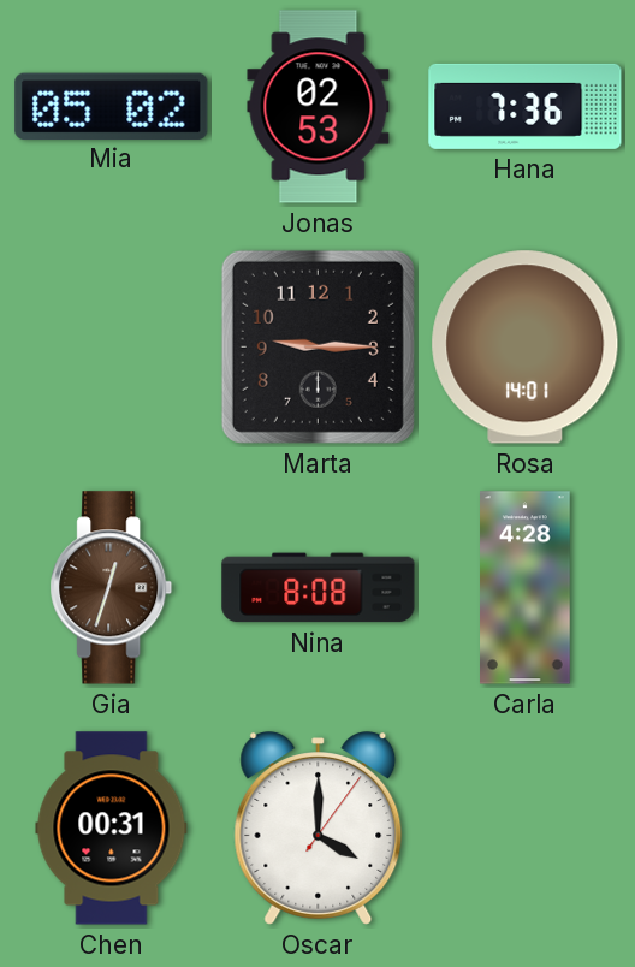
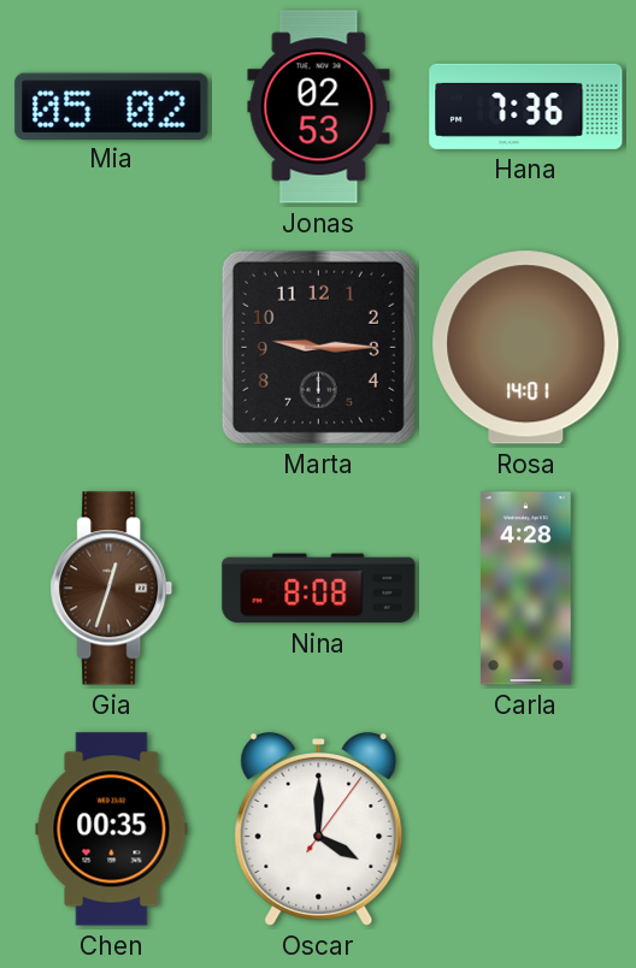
Chen: 00:31 -> 00:35
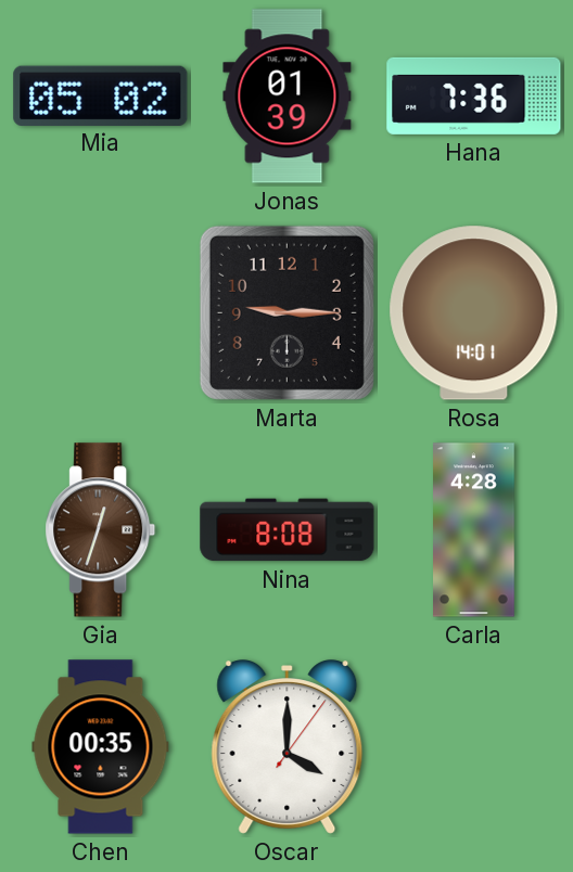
Jonas: 02:53 -> 01:39
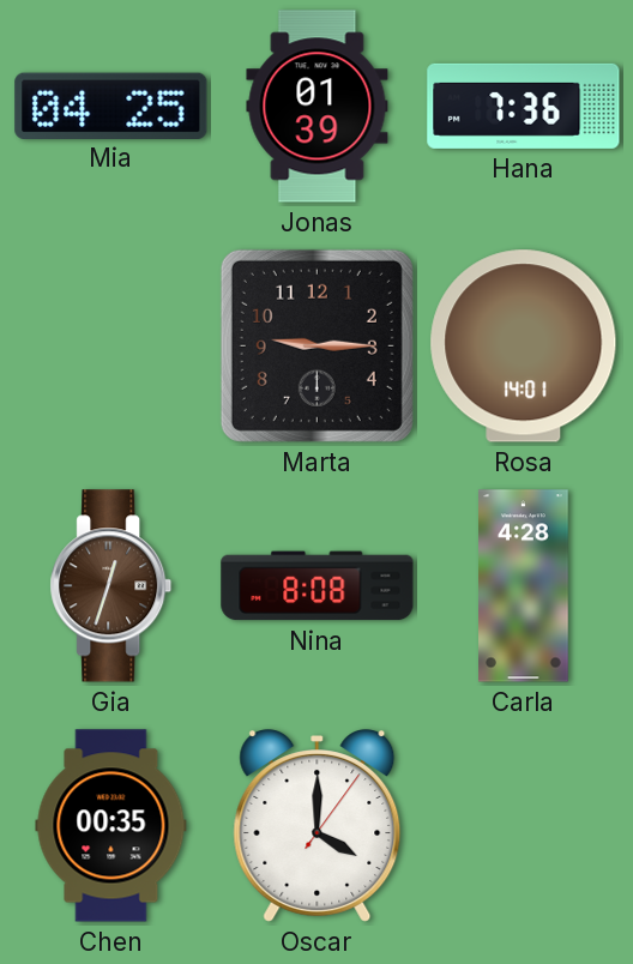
Mia: 05:02 -> 04:25
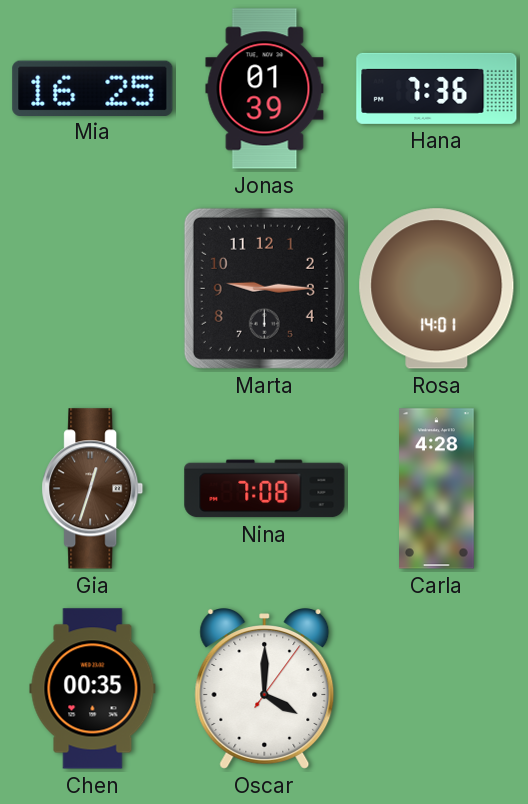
Mia: 04:25 -> 16:25
Nina: 8:08 -> 7:08
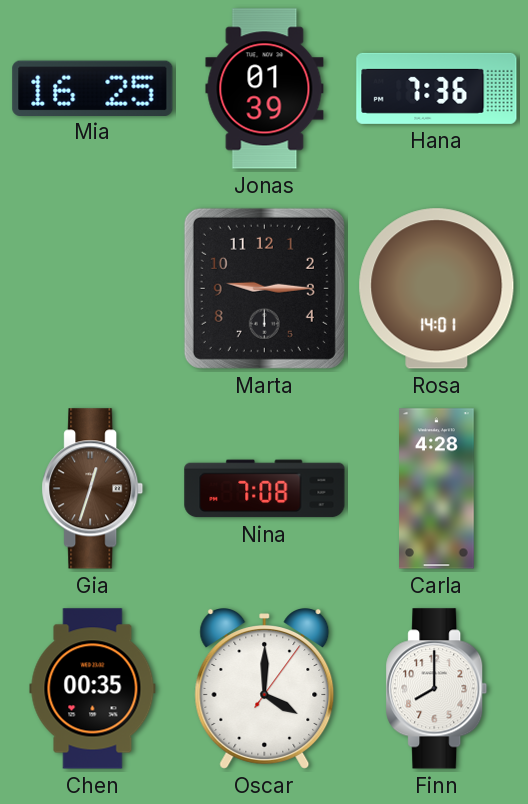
Finn: none -> 8:00
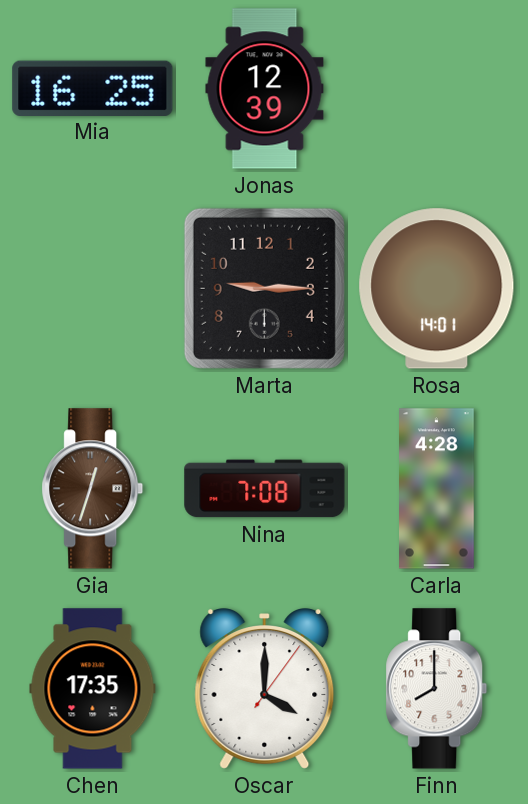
Jonas: 01:39 -> 12:39
Hana: 7:36 -> none
Chen: 00:35 -> 17:35
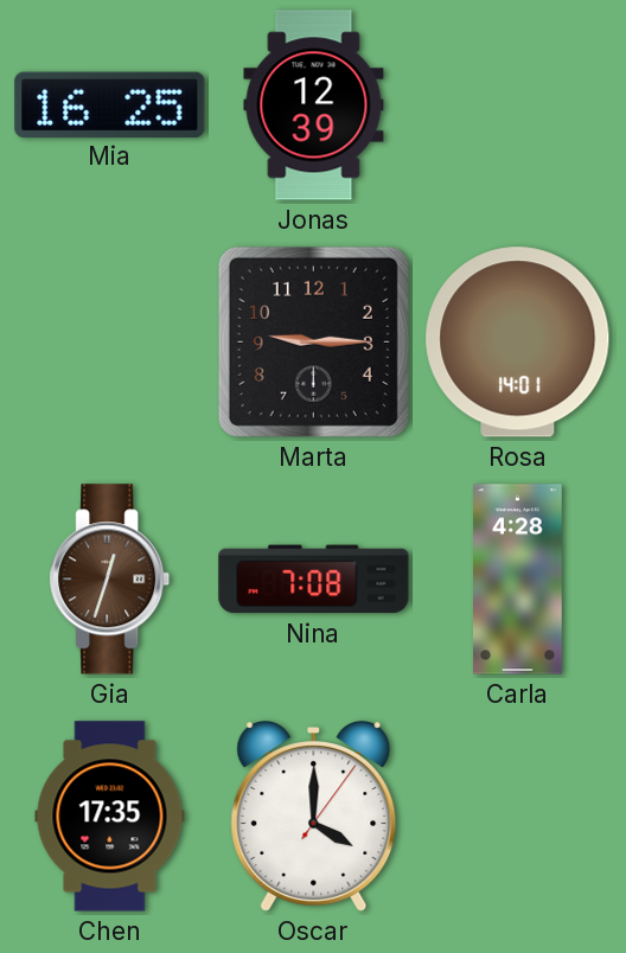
Finn: 8:00 -> none
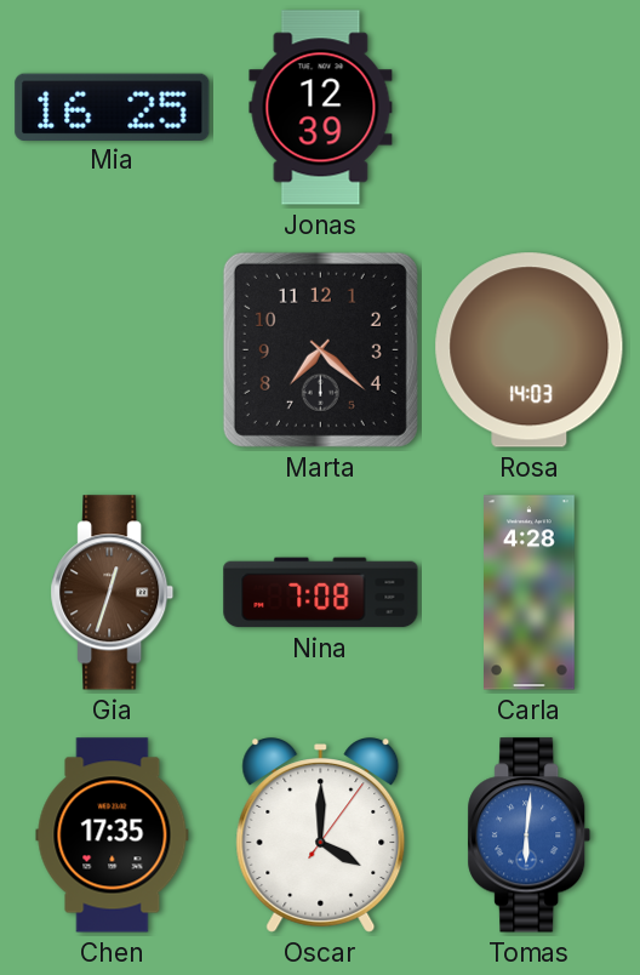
Marta: 9:15 -> 7:22
Rosa: 14:01 -> 14:03
Tomas: none -> 6:01
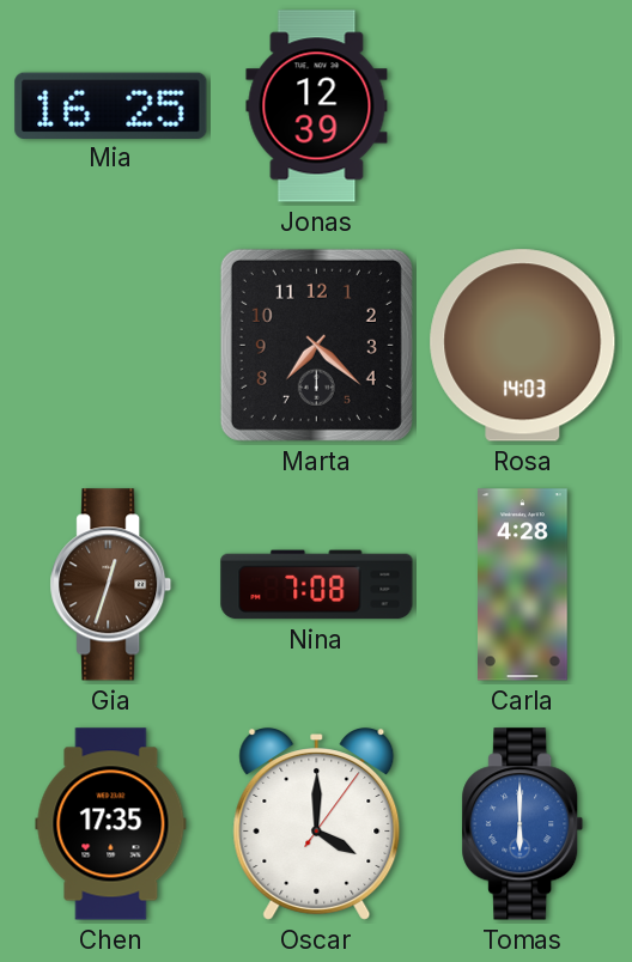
Tomas: 6:01 -> 6:00
